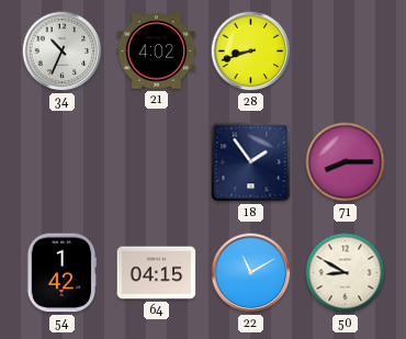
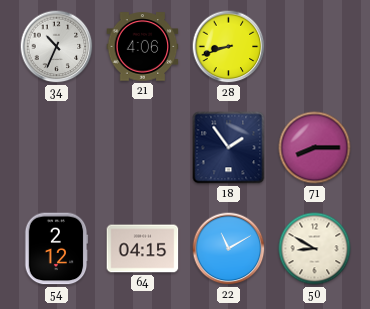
21: 4:02 -> 4:06
54: 1:42 -> 2:12
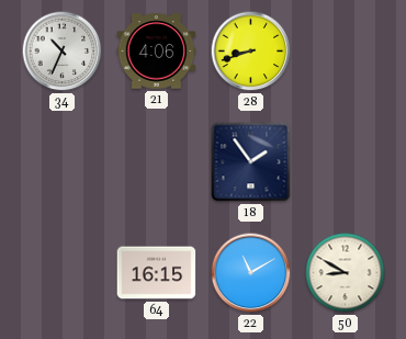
71: 8:15 -> none
54: 2:12 -> none
64: 04:15 -> 16:15
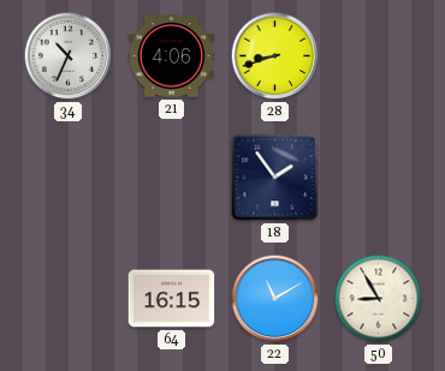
50: 8:50 -> 8:55
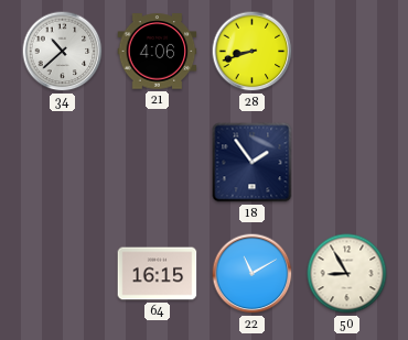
34: 10:34 -> 10:38
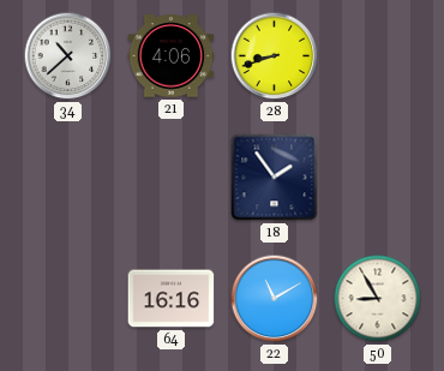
64: 16:15 -> 16:16
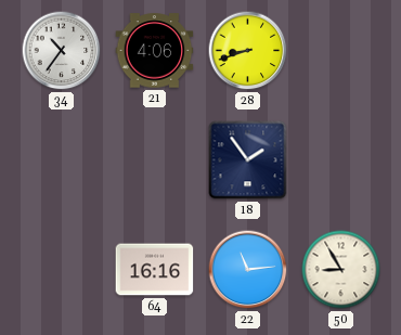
34: 10:38 -> 10:36
22: 11:10 -> 11:14
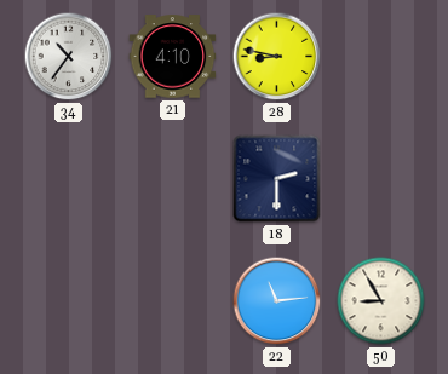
21: 4:06 -> 4:10
28: 8:42 -> 8:47
18: 1:54 -> 2:30
64: 16:16 -> none
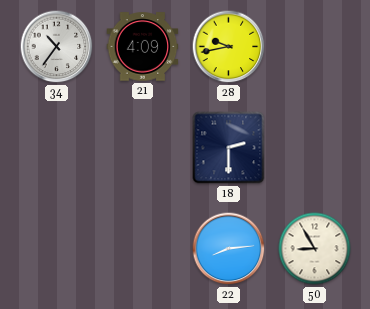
21: 4:10 -> 4:09
28: 8:47 -> 9:43
22: 11:14 -> 8:14
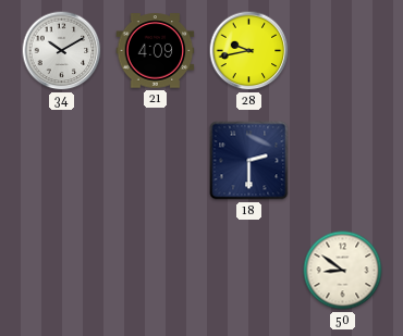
34: 10:36 -> 10:10
22: 8:14 -> none
50: 8:55 -> 8:51
